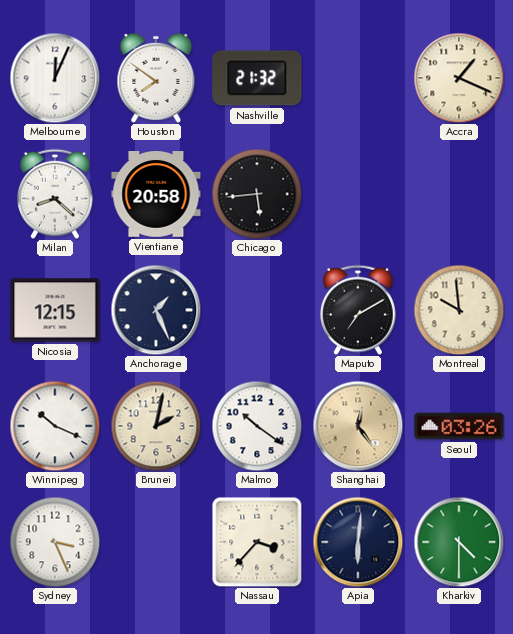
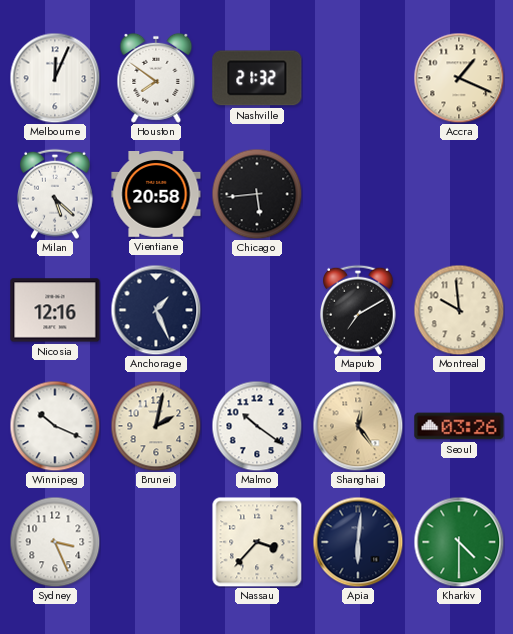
Milan: 8:22 -> 5:22
Nicosia: 12:15 -> 12:16
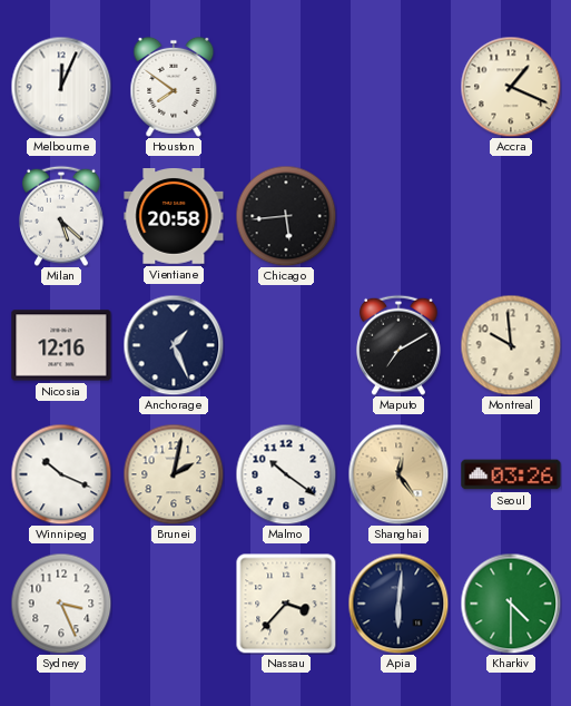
Nashville: 21:32 -> none
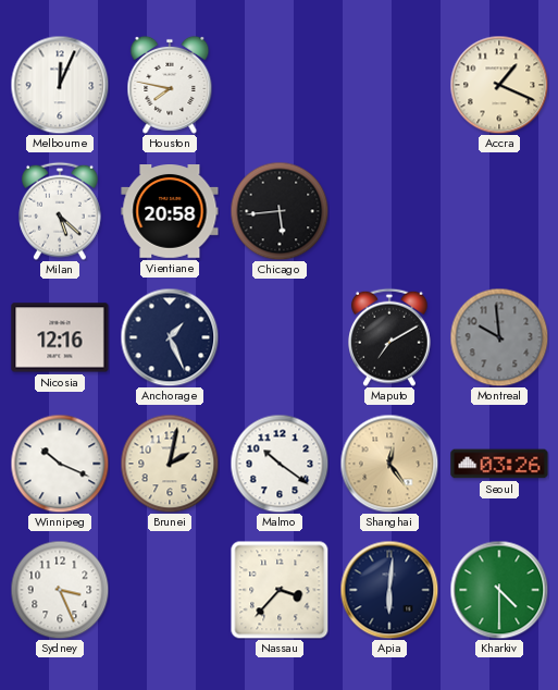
Houston: 7:51 -> 7:47
Montreal dial: cream -> grey
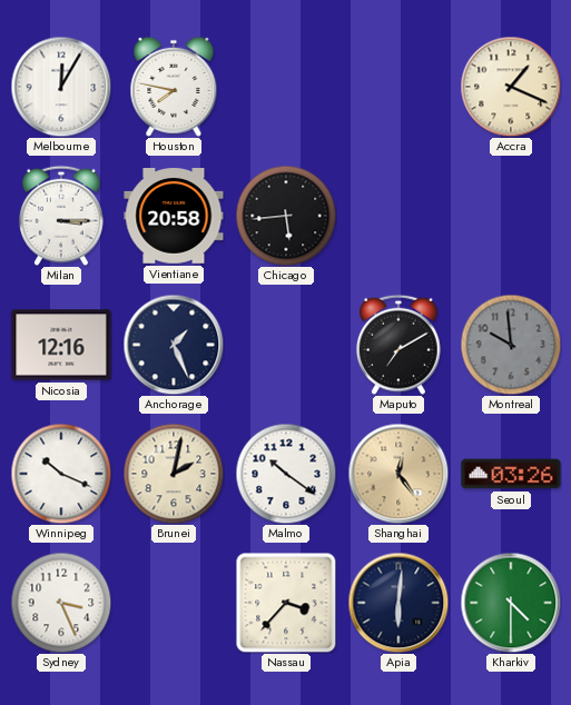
Melbourne: 12:04 -> 12:05
Milan: 5:22 -> 3:15
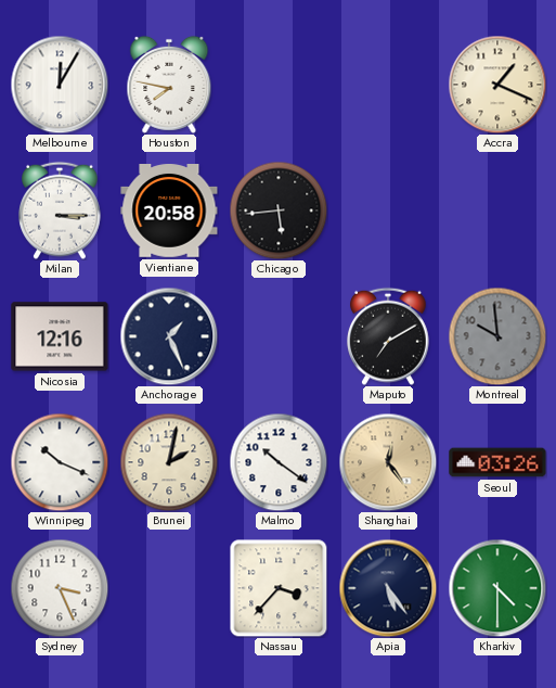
Apia: 6:01 -> 5:24
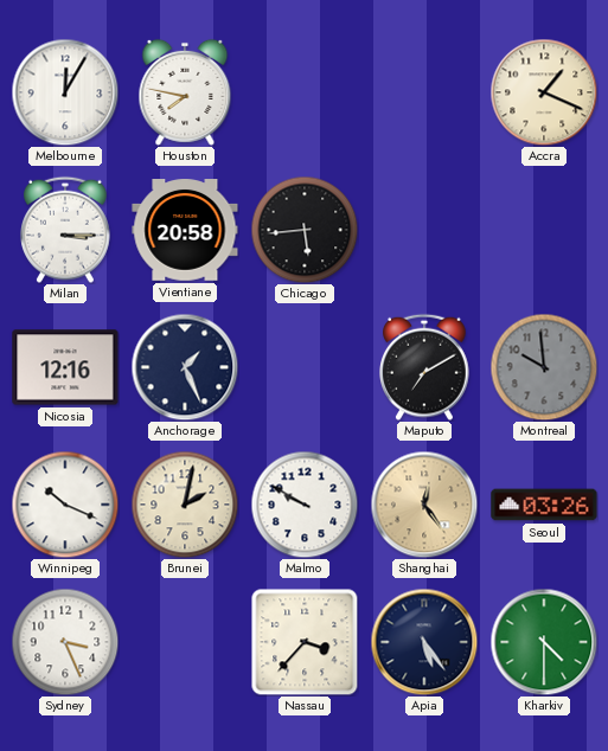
Malmo: 10:21 -> 9:50
